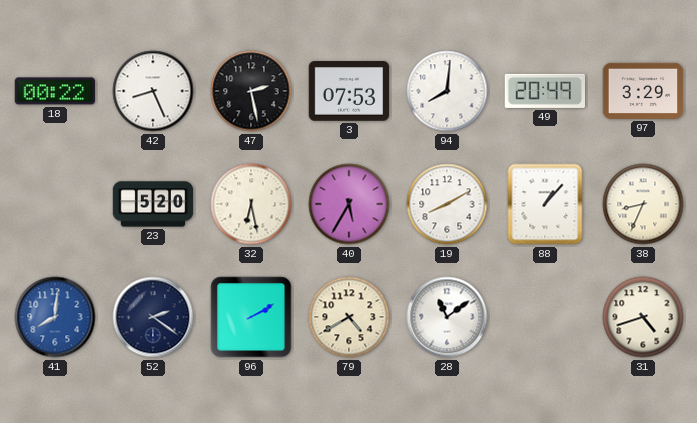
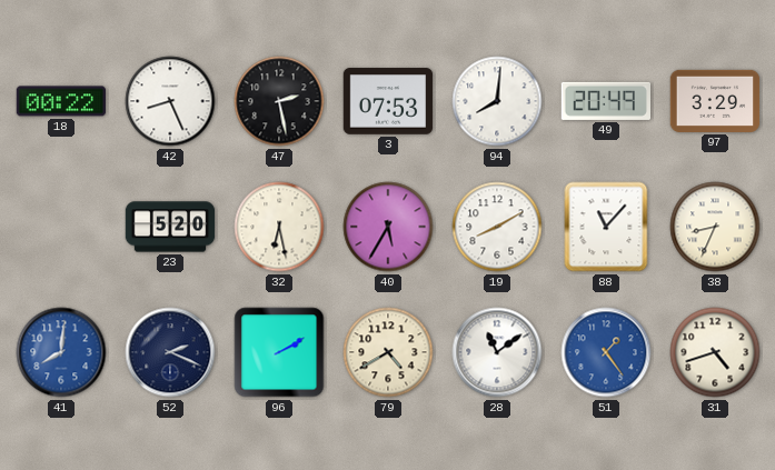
88: 1:07 -> 11:07
52: 2:21 -> 2:19
51: none -> 1:24
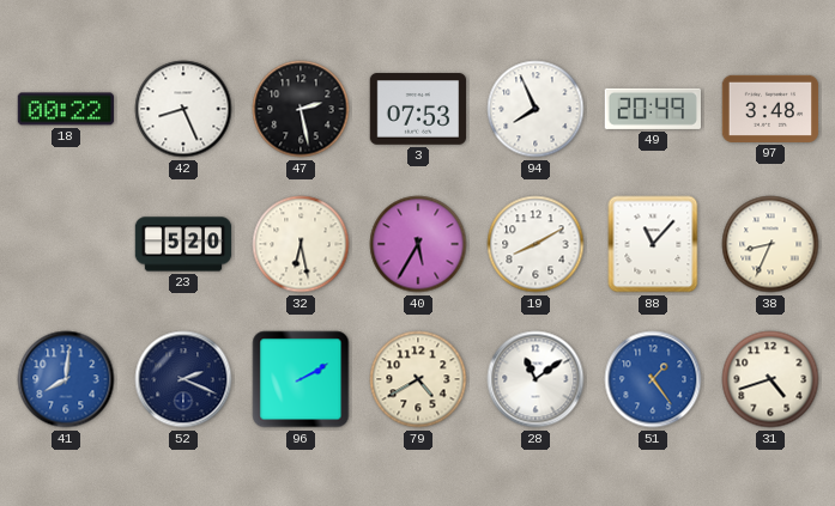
94: 8:01 -> 7:56
97: 3:29 -> 3:48
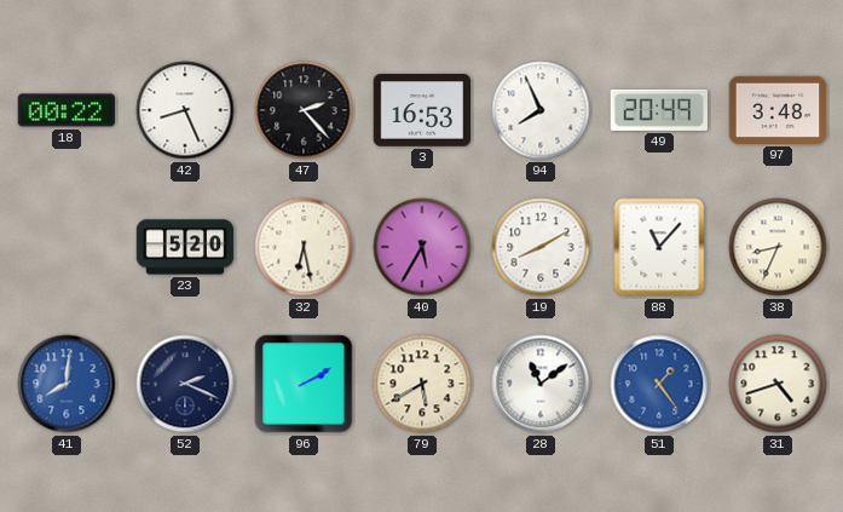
47: 2:28 -> 2:23
3: 07:53 -> 16:53
79: 4:40 -> 5:40
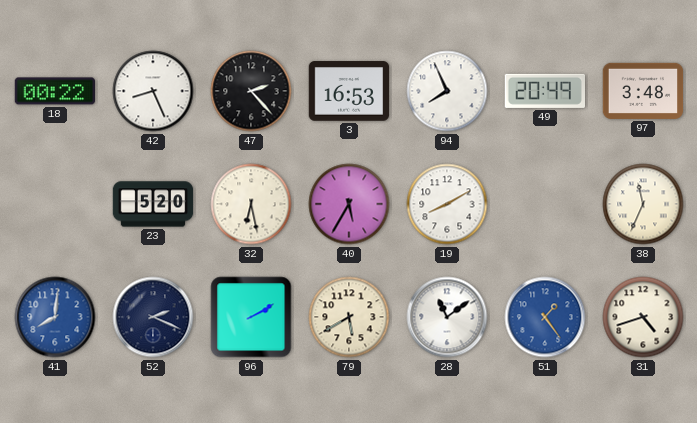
88: 11:07 -> none
38: 8:34 -> 11:34
